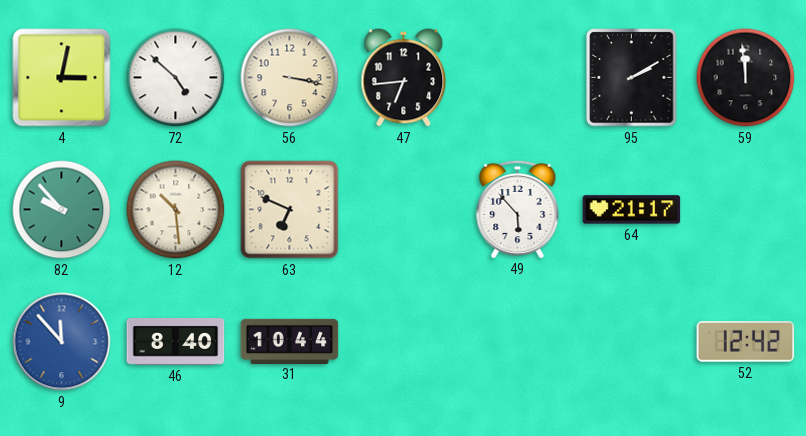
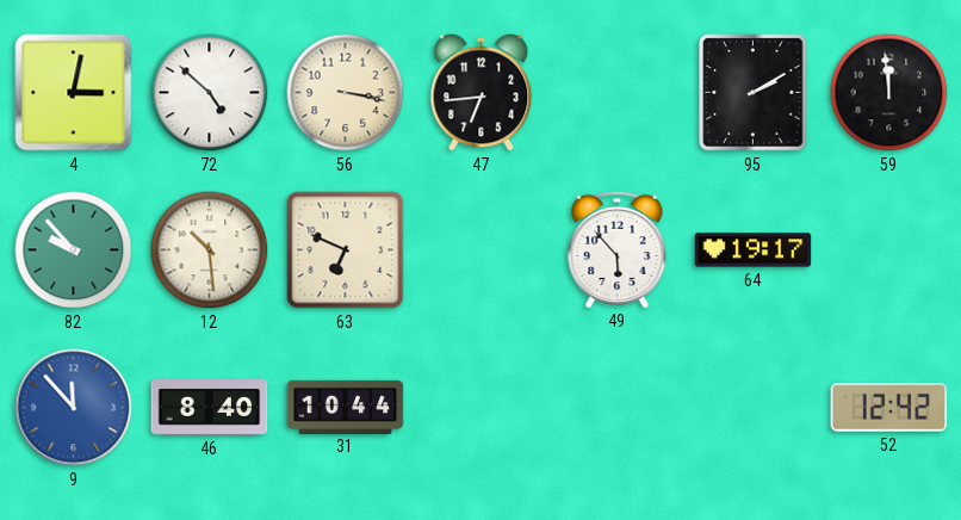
64: 21:17 -> 19:17
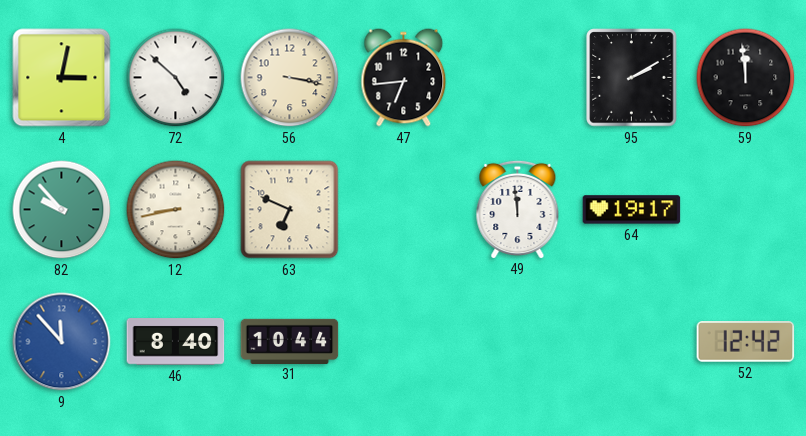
12: 10:29 -> 8:43
49: 5:53 -> 11:59
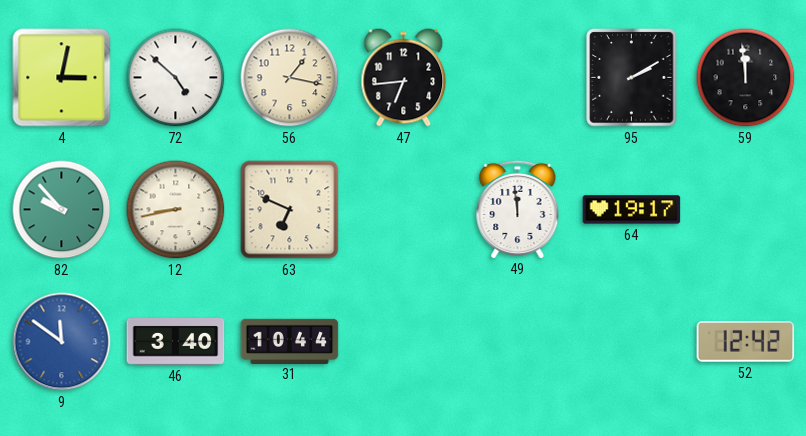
56: 3:17 -> 1:17
9: 11:53 -> 11:51
46: 8:40 -> 3:40
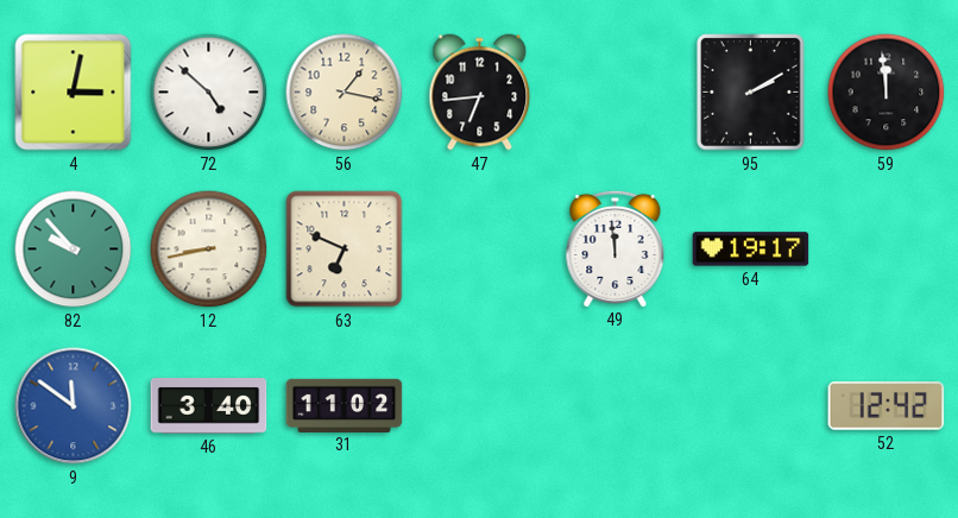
31: 10:44 -> 11:02
